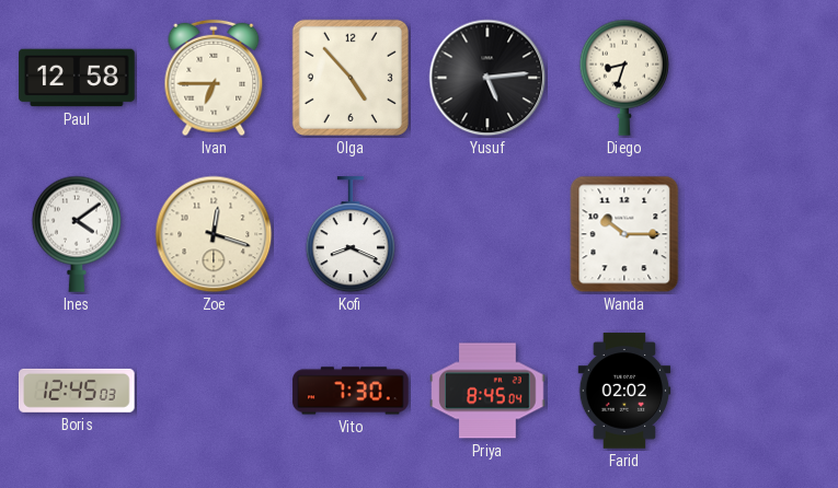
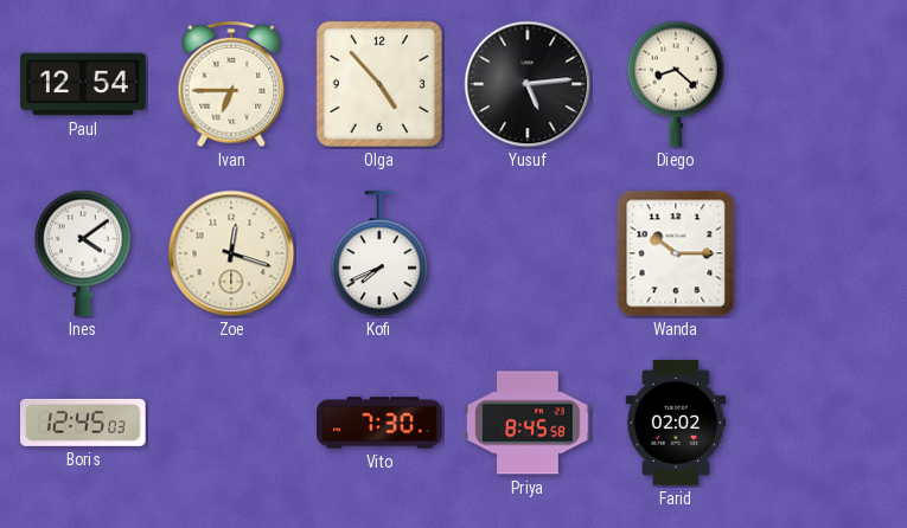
Paul: 12:58 -> 12:54
Diego: 8:33 -> 8:22
Kofi: 8:19 -> 7:41
Priya: 8:45:04 -> 8:45:58
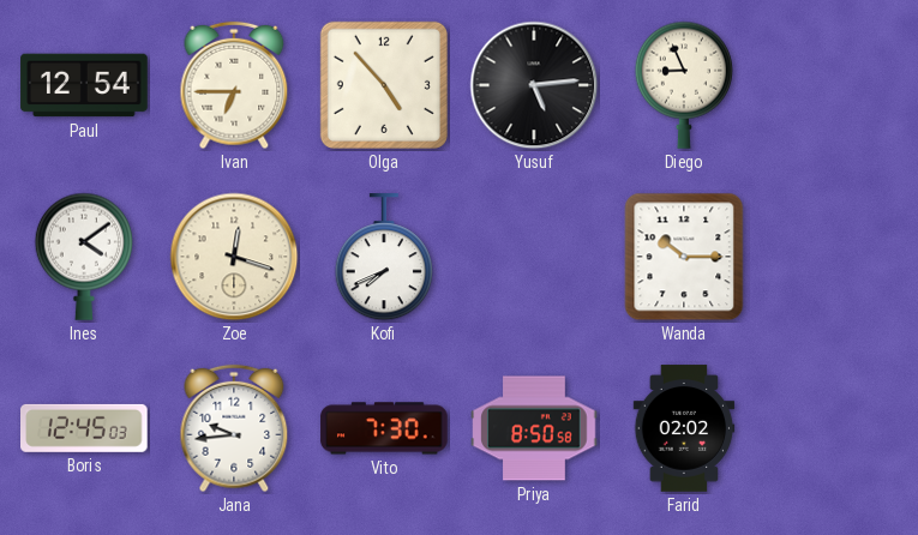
Diego: 8:22 -> 8:56
Jana: none -> 9:44
Priya: 8:45 -> 8:50
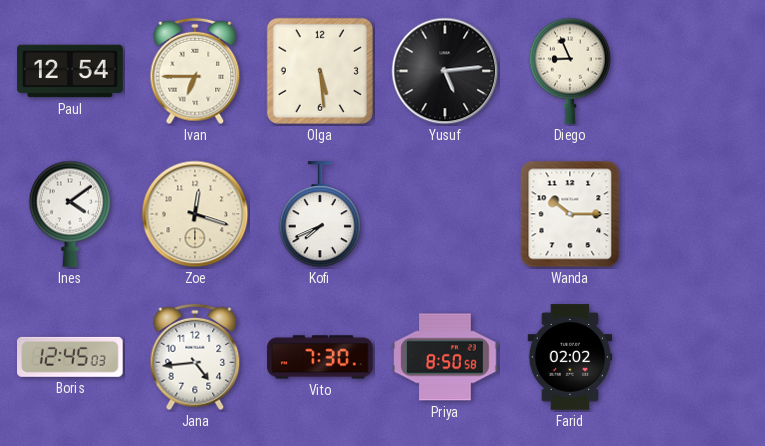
Olga: 4:53 -> 5:29
Jana: 9:44 -> 4:44
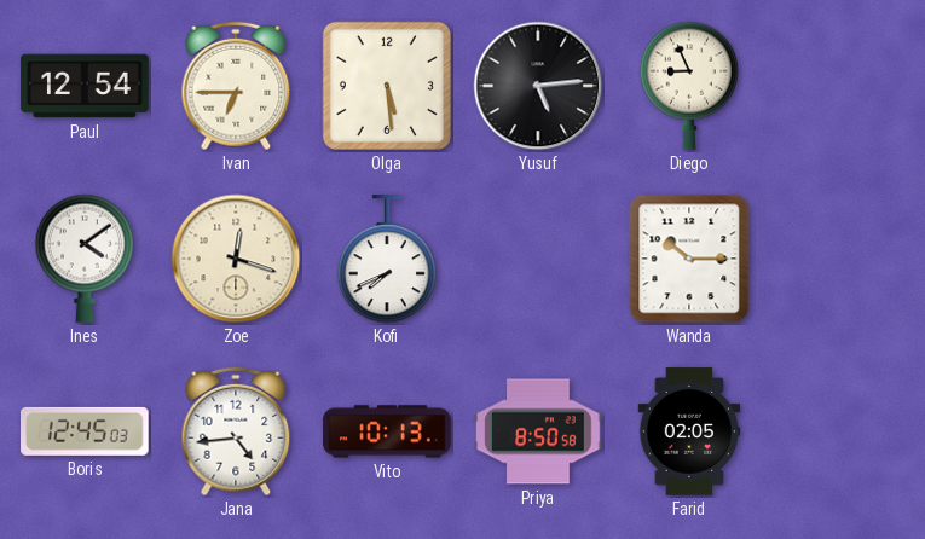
Vito: 7:30 -> 10:13
Farid: 02:02 -> 02:05
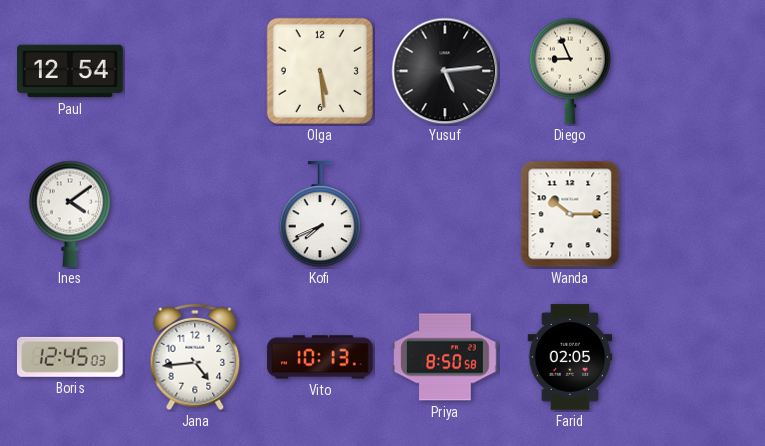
Ivan: 6:45 -> none
Zoe: 12:18 -> none
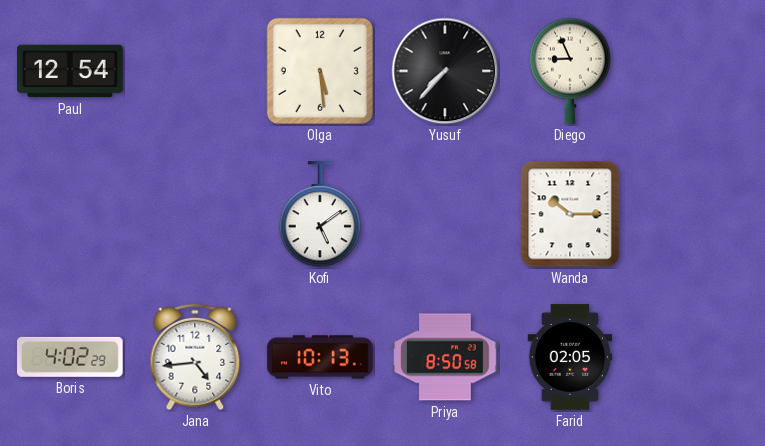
Yusuf: 5:14 -> 7:37
Ines: 4:09 -> none
Kofi: 7:41 -> 5:09
Boris: 12:45 -> 4:02
